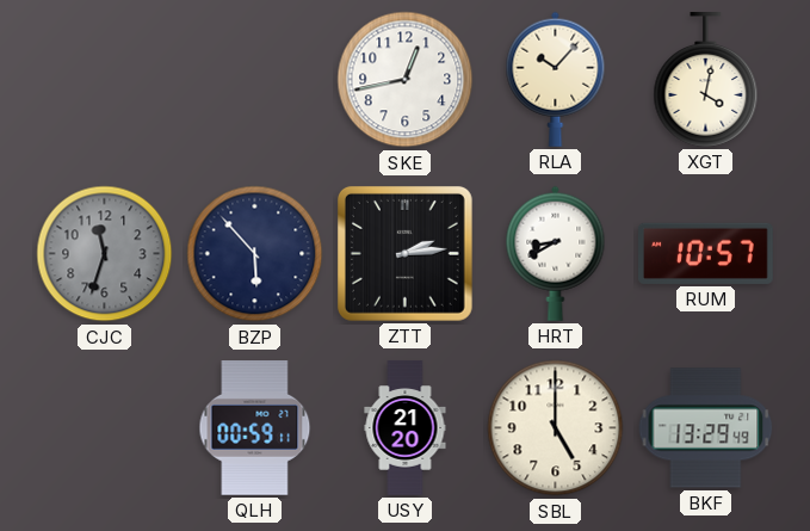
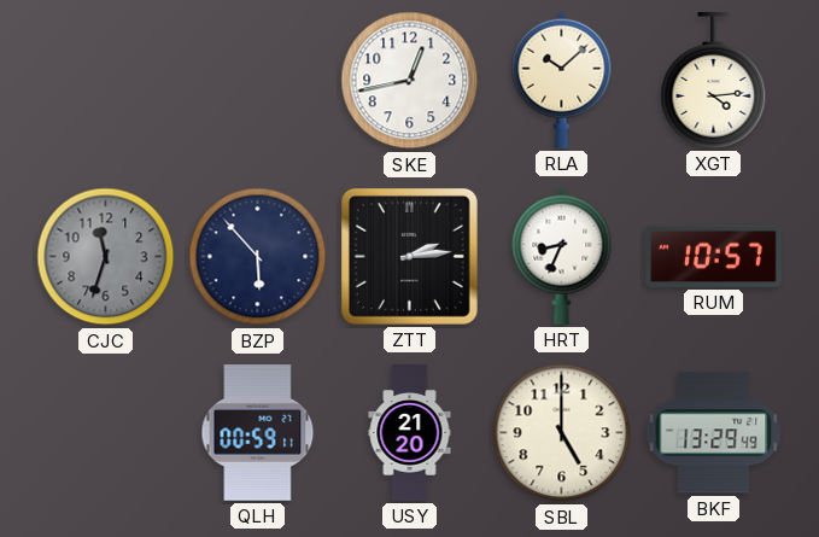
RLA: 10:07 -> 10:08
XGT: 4:02 -> 4:14
HRT: 8:40 -> 8:34
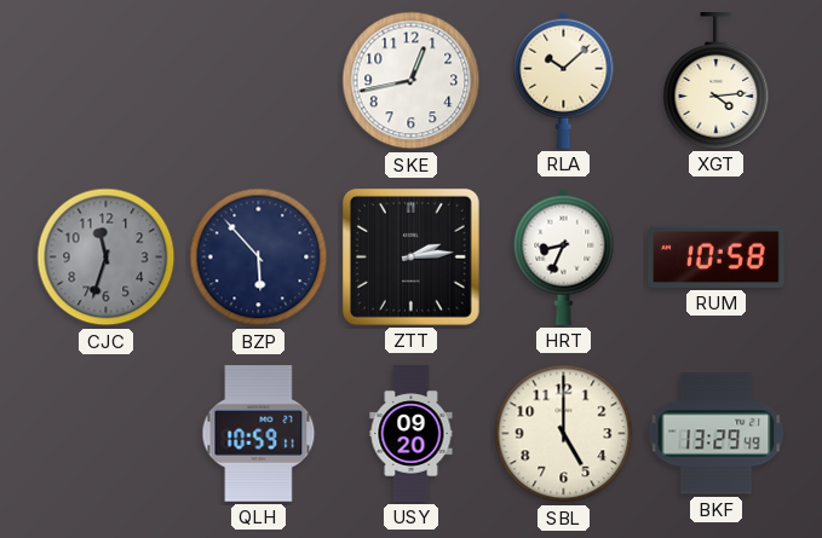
RUM: 10:57 -> 10:58
QLH: 00:59 -> 10:59
USY: 21:20 -> 09:20
